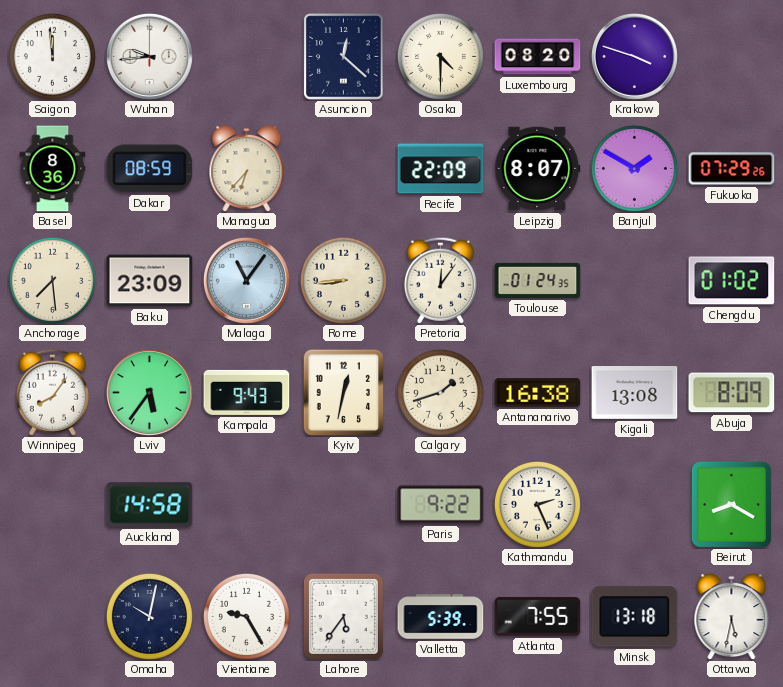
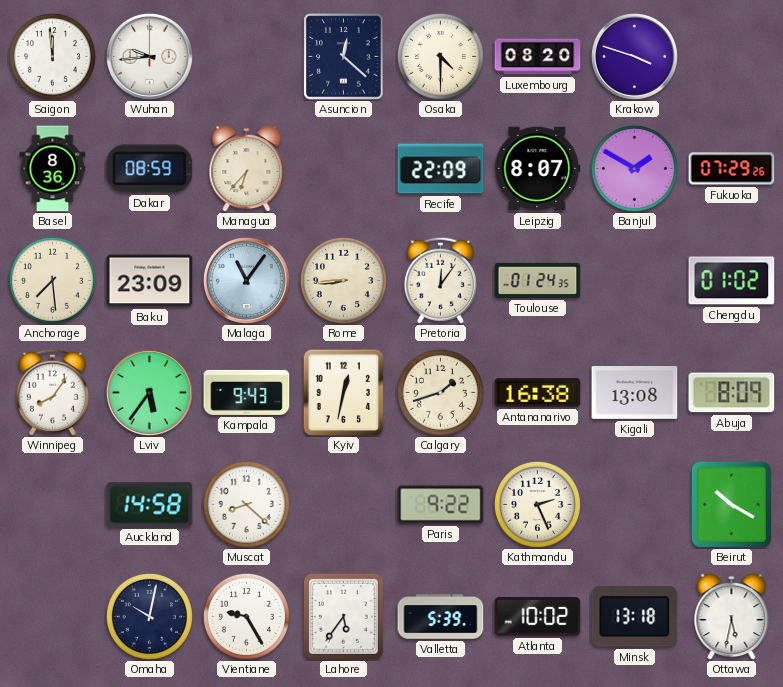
Muscat: none -> 8:22
Beirut: 8:20 -> 10:20
Atlanta: 7:55 -> 10:02
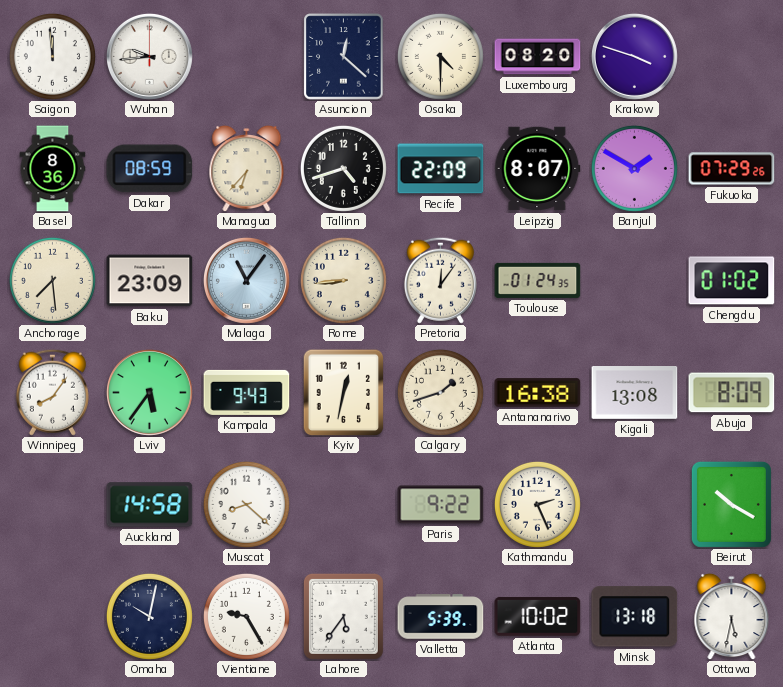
Tallinn: none -> 4:42
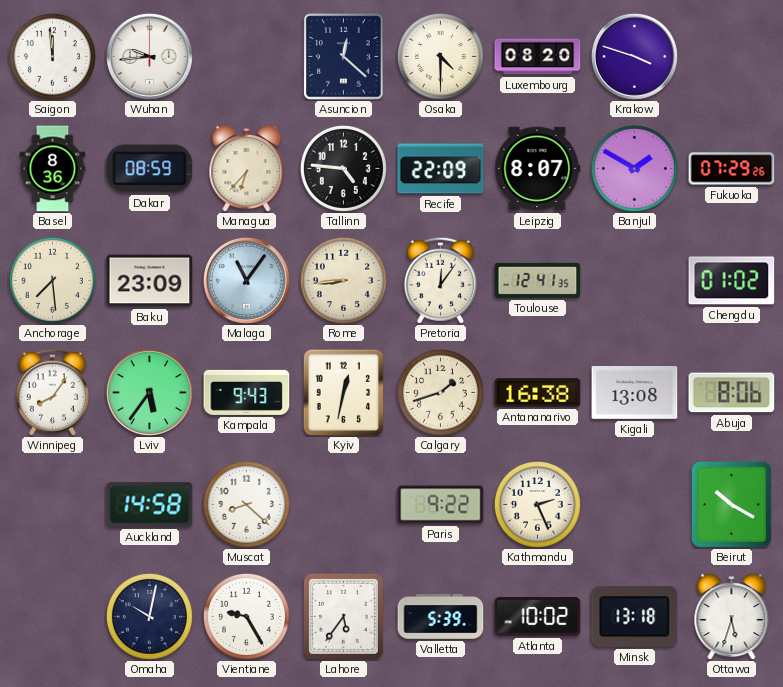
Tallinn: 4:42 -> 4:46
Toulouse: 01:24 -> 12:41
Abuja: 8:09 -> 8:06
Ottawa: 5:32 -> 5:33
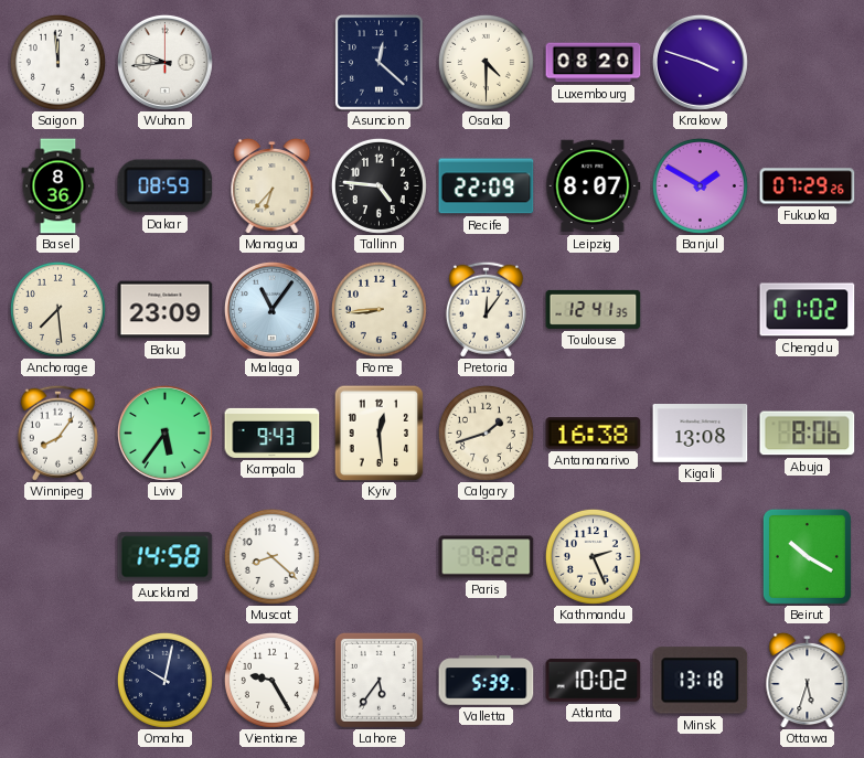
Kyiv: 12:32 -> 12:29
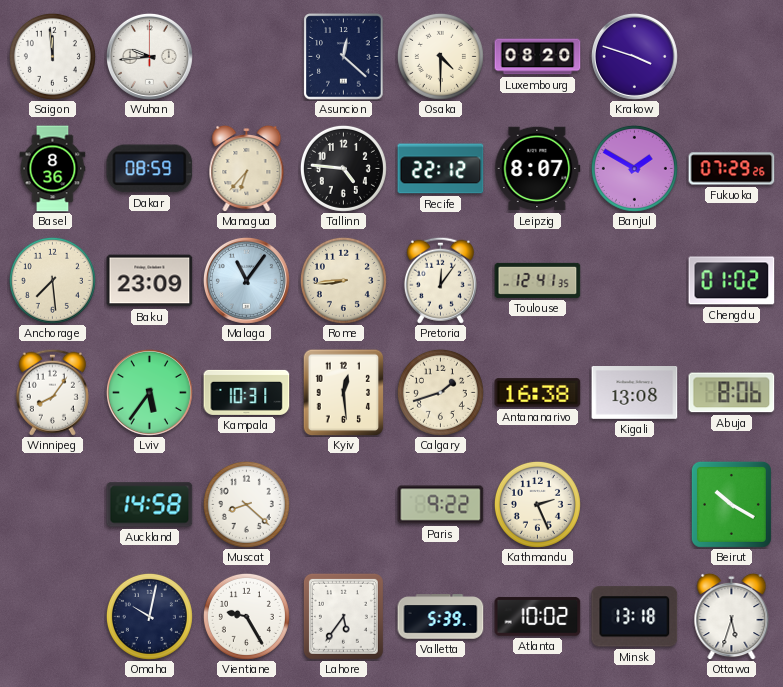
Recife: 22:09 -> 22:12
Kampala: 9:43 -> 10:31
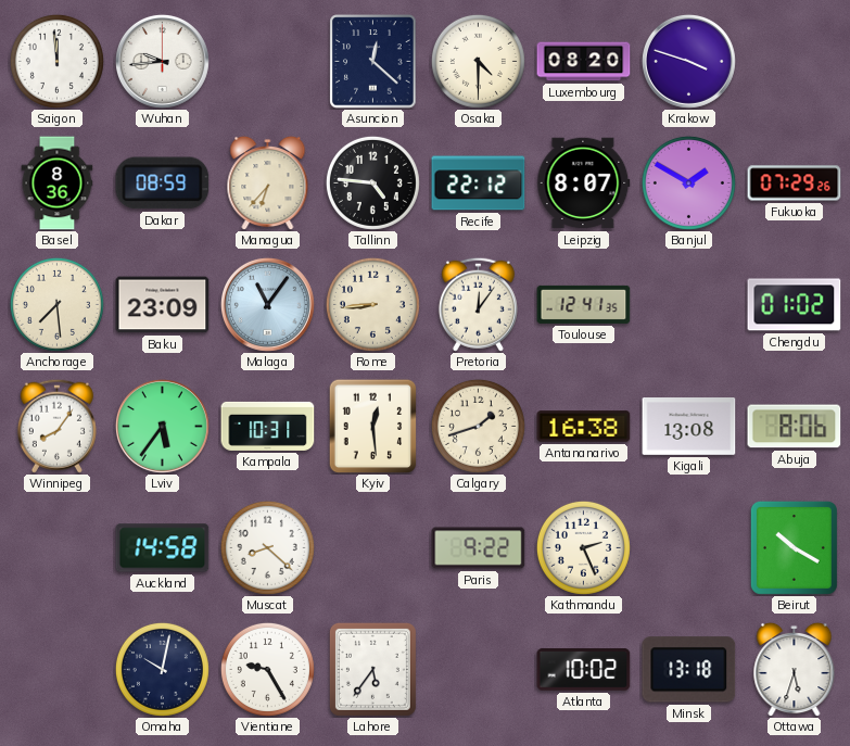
Valletta: 5:39 -> none
